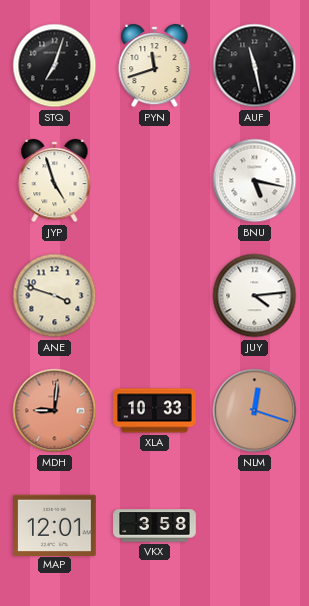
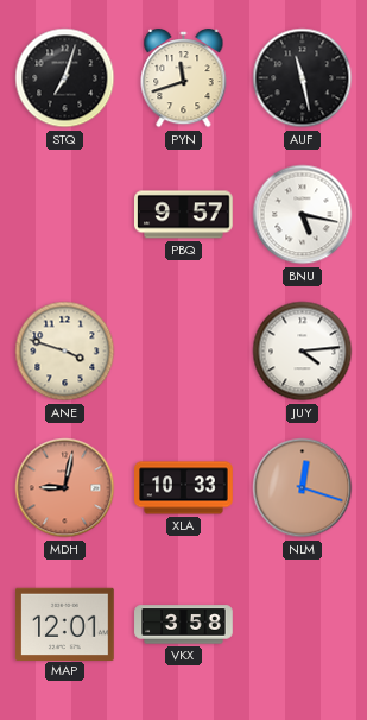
JYP: 4:57 -> none
PBQ: none -> 9:57
MDH: 9:01 -> 9:02
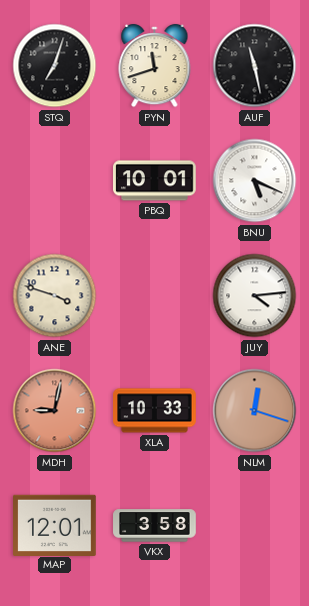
PBQ: 9:57 -> 10:01
BNU: 5:17 -> 5:19
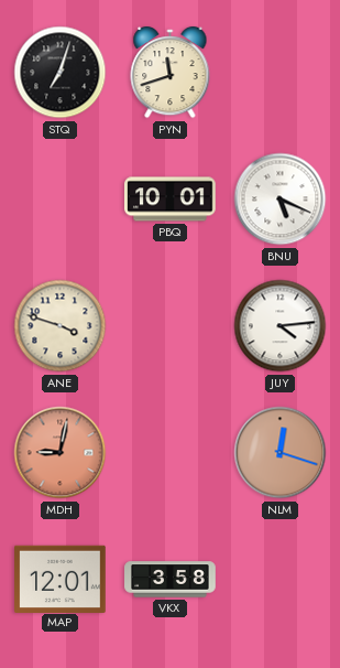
AUF: 11:28 -> none
XLA: 10:33 -> none
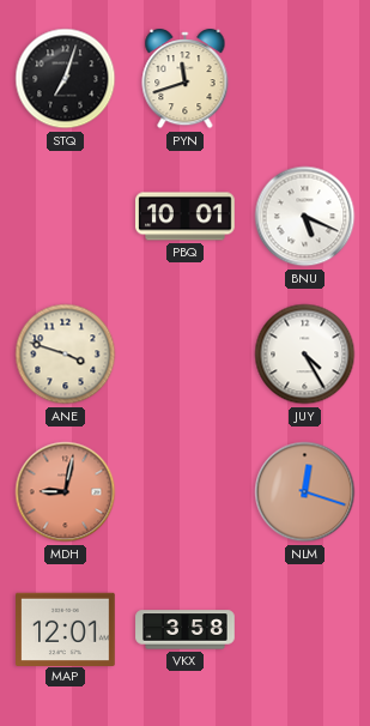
JUY: 4:14 -> 4:25
